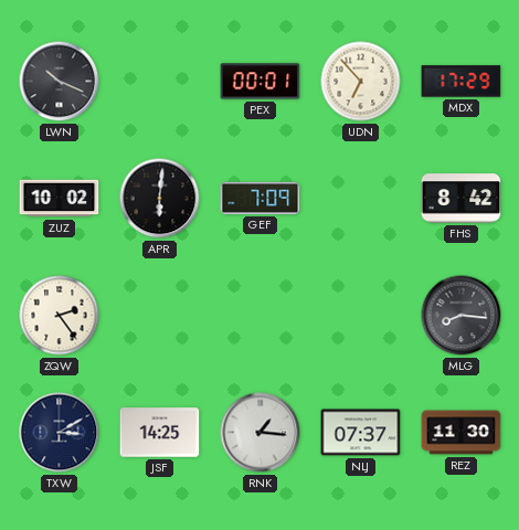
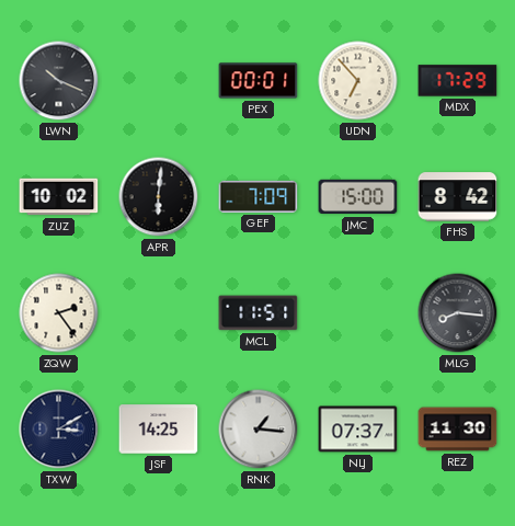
JMC: none -> 15:00
MCL: none -> 11:51
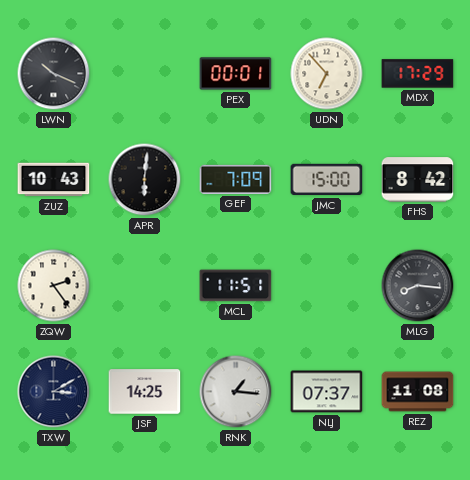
ZUZ: 10:02 -> 10:43
REZ: 11:30 -> 11:08
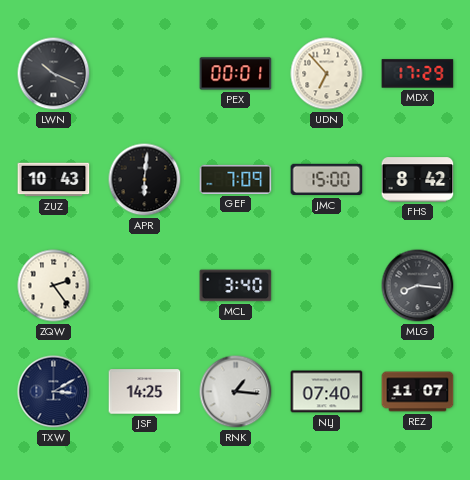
MCL: 11:51 -> 3:40
NLJ: 07:37 -> 07:40
REZ: 11:08 -> 11:07
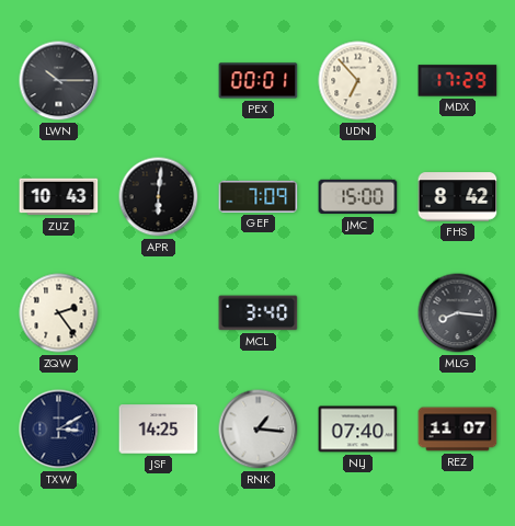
LWN: 10:19 -> 10:15
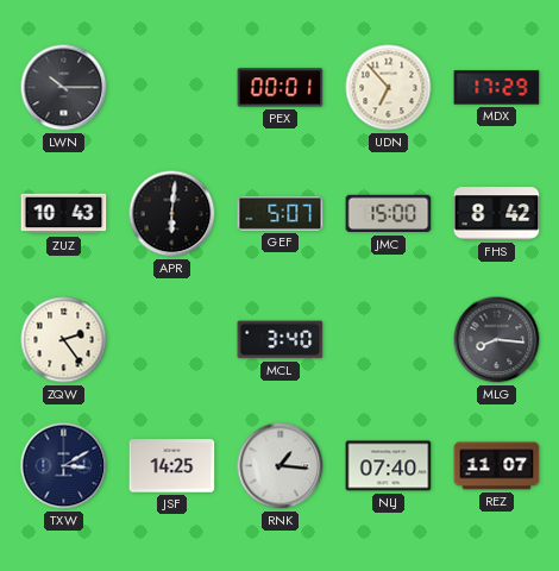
GEF: 7:09 -> 5:07
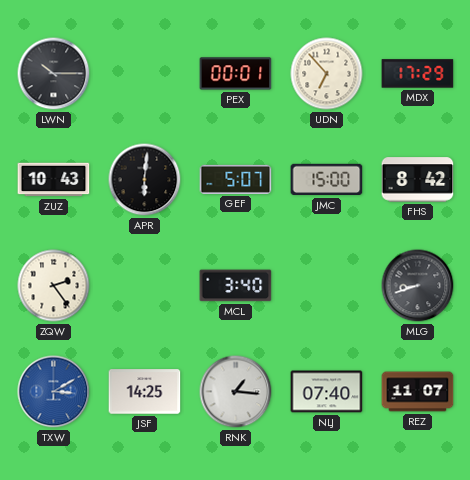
MLG: 8:16 -> 8:42
TXW dial: navy -> blue
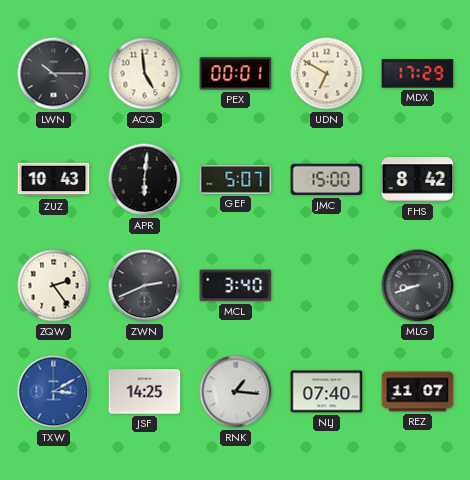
ACQ: none -> 4:59
UDN: 6:53 -> 6:50
ZWN: none -> 2:41
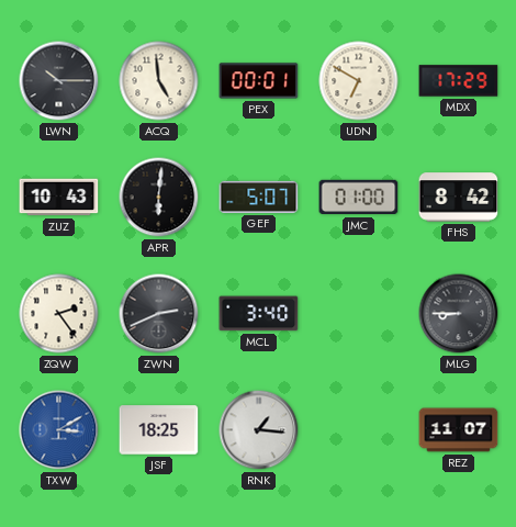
JMC: 15:00 -> 01:00
MLG: 8:42 -> 8:45
JSF: 14:25 -> 18:25
NLJ: 07:40 -> none
